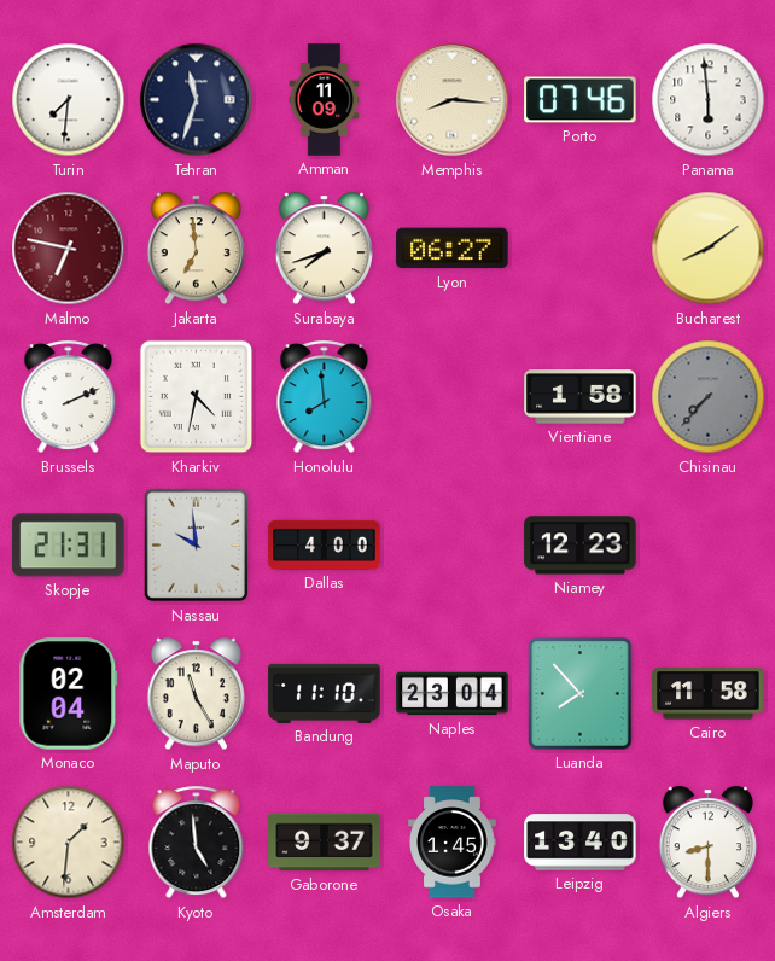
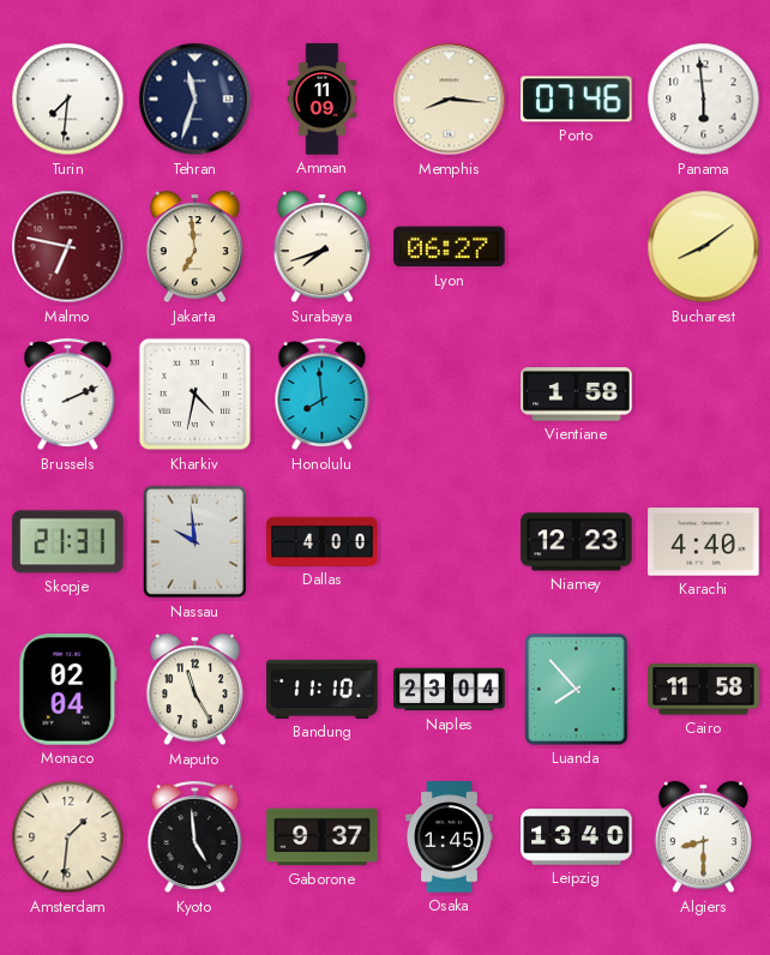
Chisinau: 7:37 -> none
Karachi: none -> 4:40
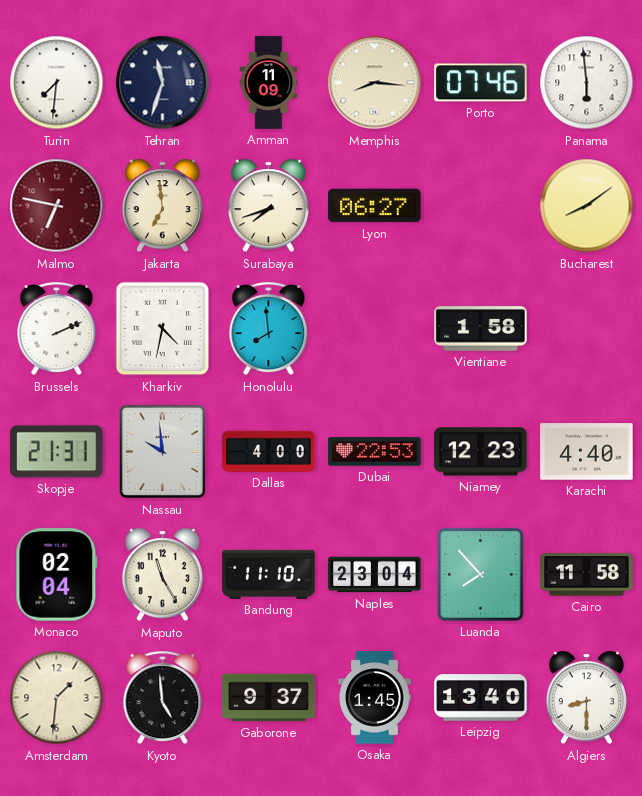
Dubai: none -> 22:53
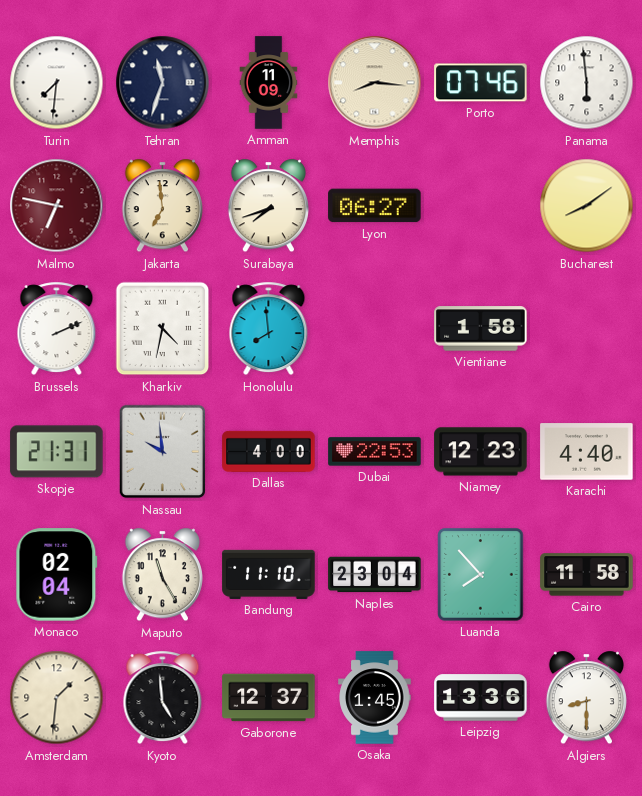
Gaborone: 9:37 -> 12:37
Leipzig: 13:40 -> 13:36
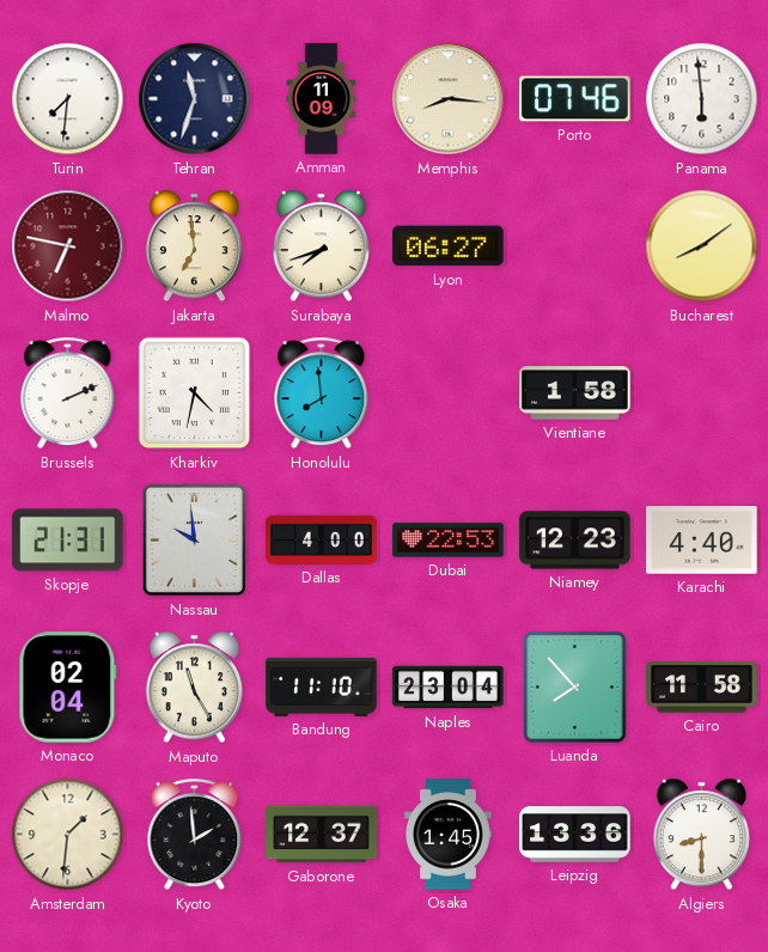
Kyoto: 4:59 -> 1:59
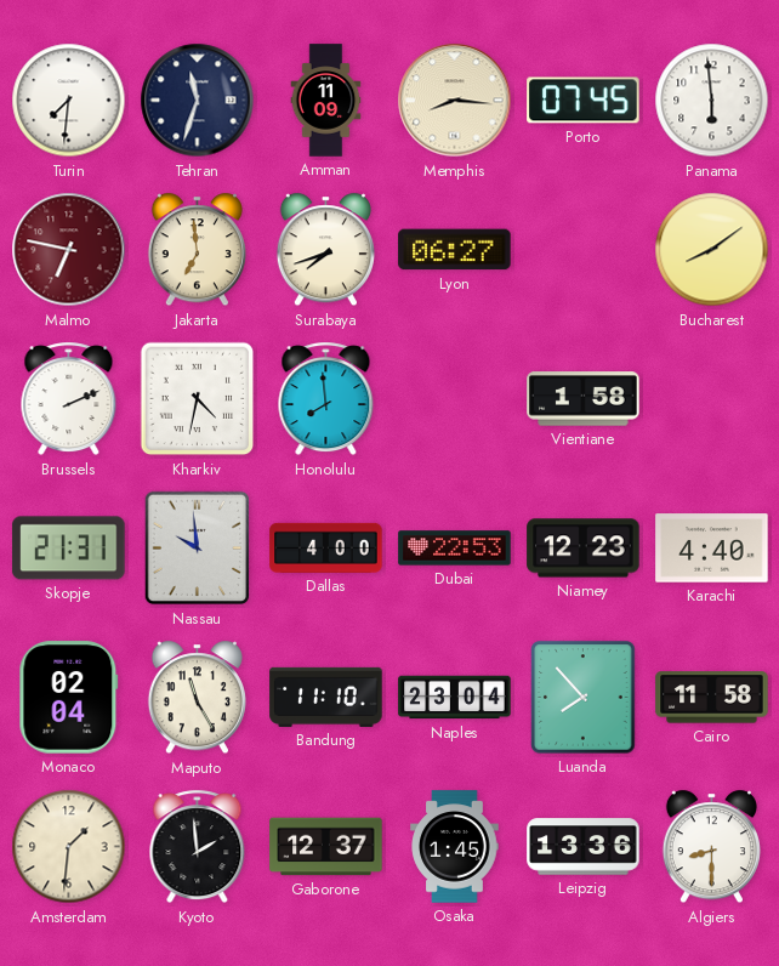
Porto: 07:46 -> 07:45
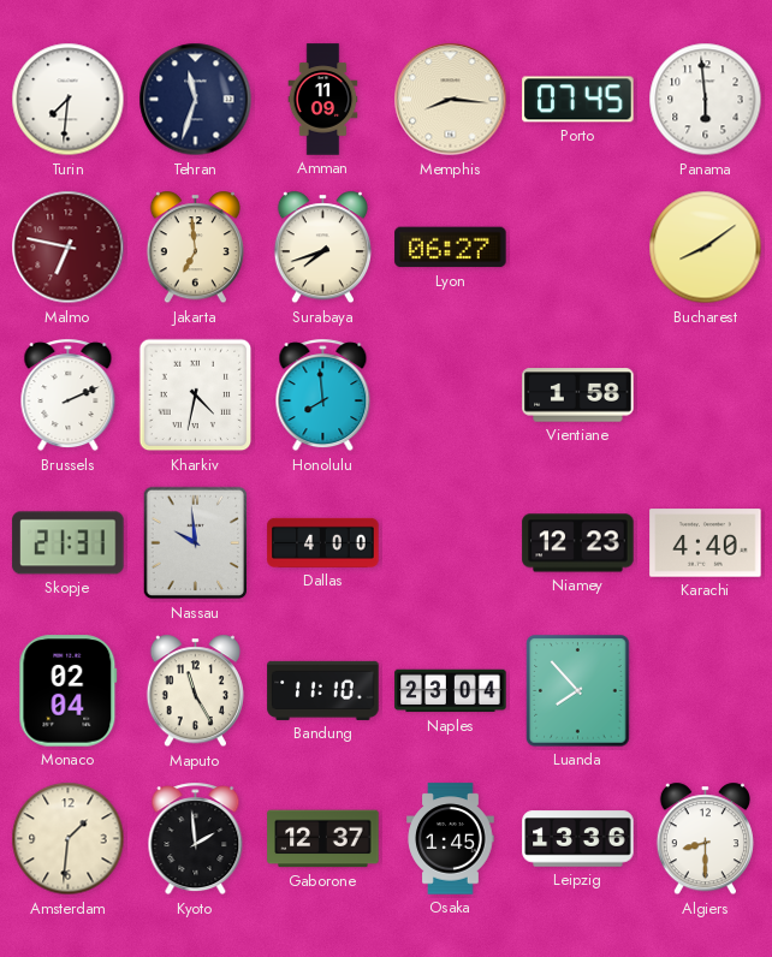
Dubai: 22:53 -> none
Cairo: 11:58 -> none
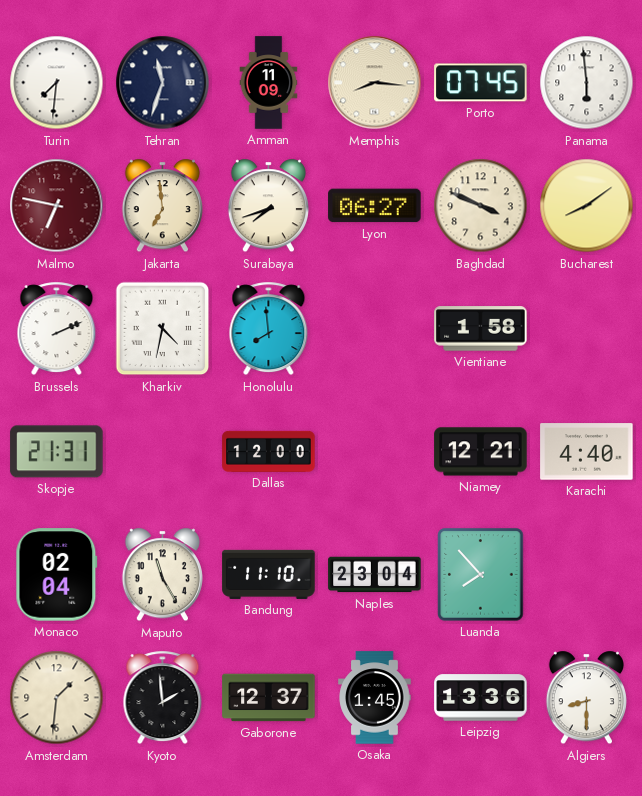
Baghdad: none -> 3:49
Nassau: 9:59 -> none
Dallas: 4:00 -> 12:00
Niamey: 12:23 -> 12:21
